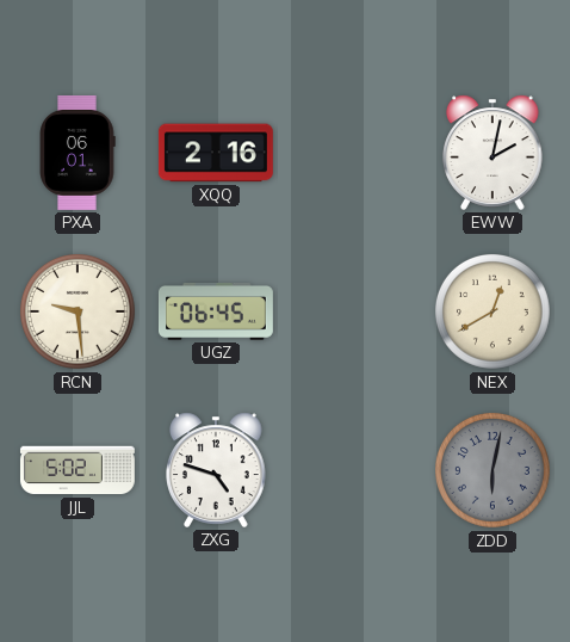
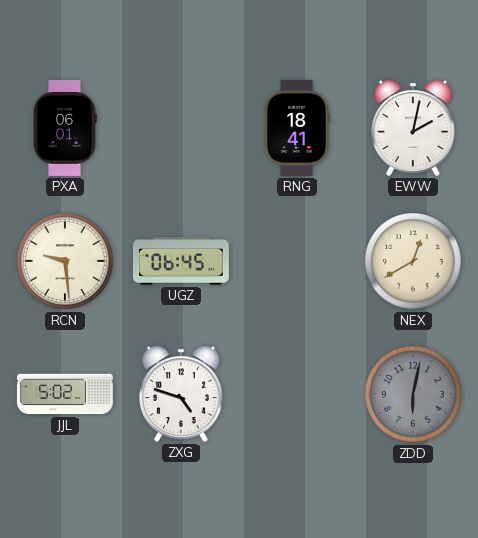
XQQ: 2:16 -> none
RNG: none -> 18:41
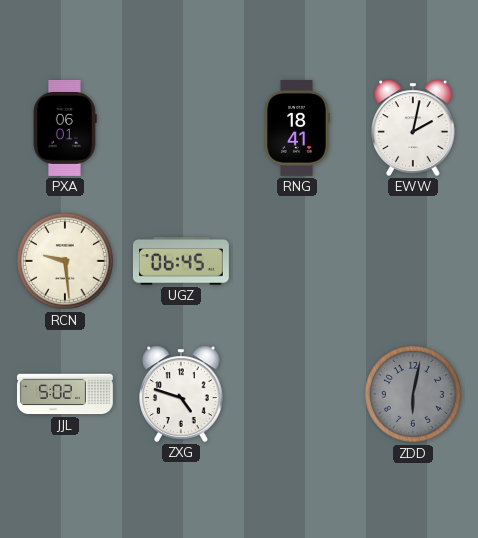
NEX: 12:40 -> none
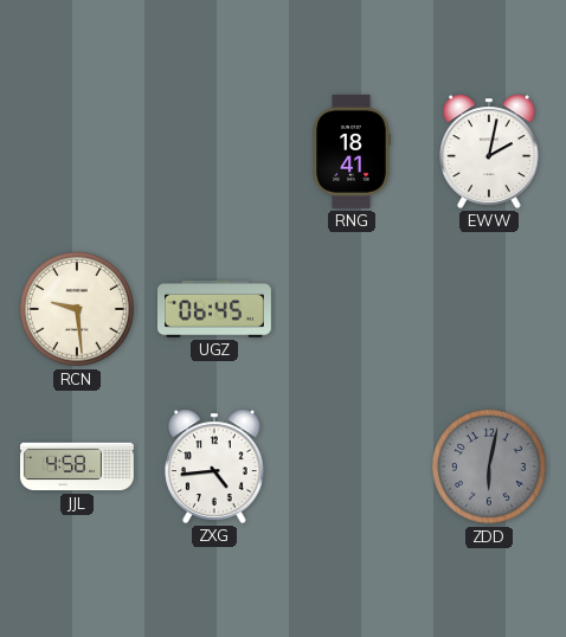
PXA: 06:01 -> none
JJL: 5:02 -> 4:58
ZXG: 4:48 -> 4:44
